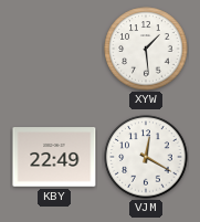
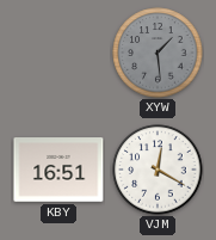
XYW dial: white -> grey
KBY: 22:49 -> 16:51
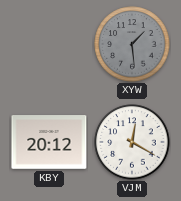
KBY: 16:51 -> 20:12
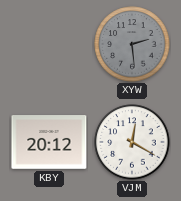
XYW: 1:29 -> 2:29
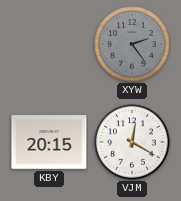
XYW: 2:29 -> 2:24
KBY: 20:12 -> 20:15
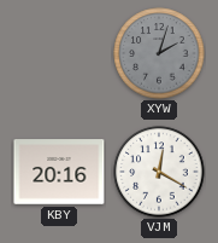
XYW: 2:24 -> 2:03
KBY: 20:15 -> 20:16
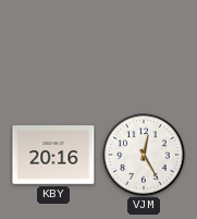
XYW: 2:03 -> none
VJM: 12:20 -> 12:25
